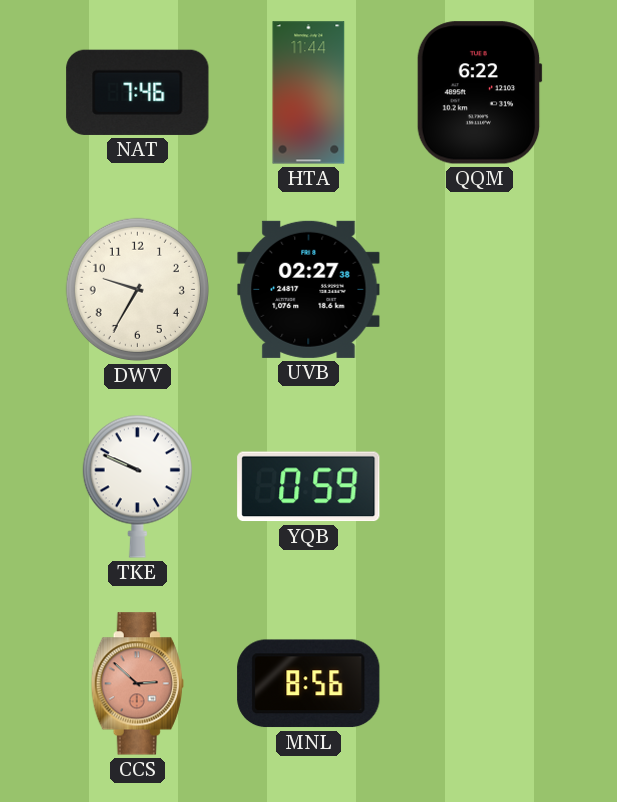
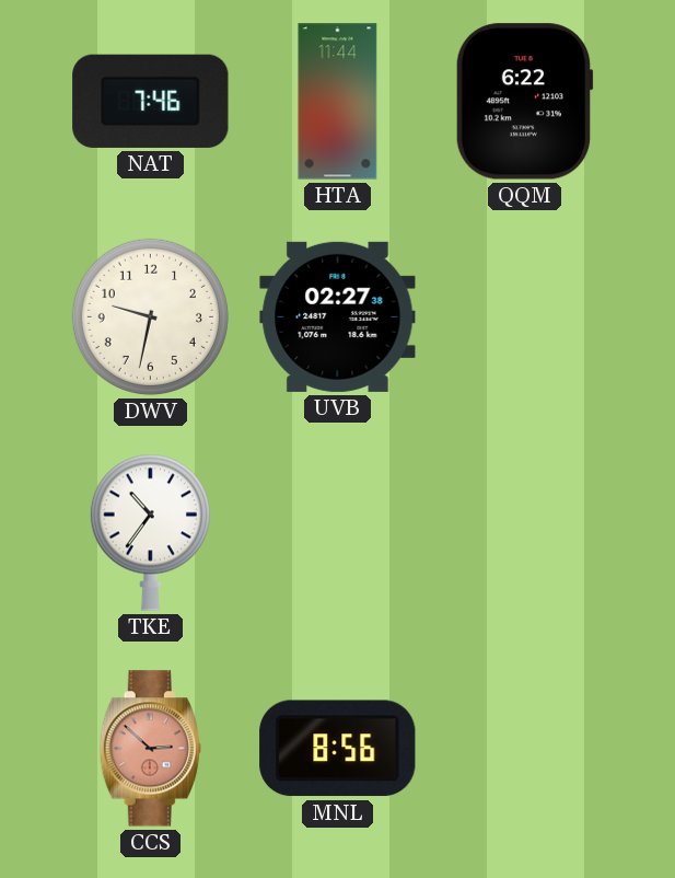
DWV: 9:35 -> 9:32
TKE: 9:49 -> 10:36
YQB: 0:59 -> none
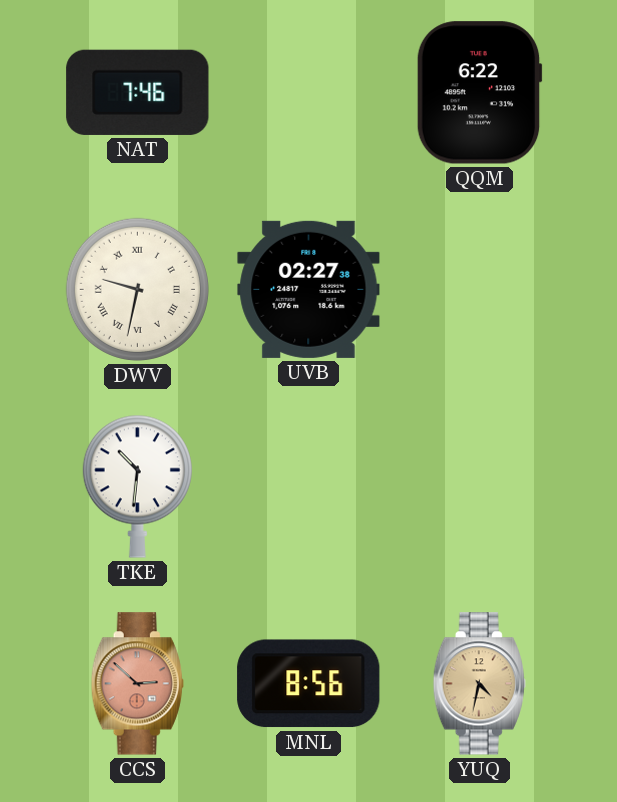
HTA: 11:44 -> none
DWV numerals: Arabic -> Roman
TKE: 10:36 -> 10:31
YUQ: none -> 4:32
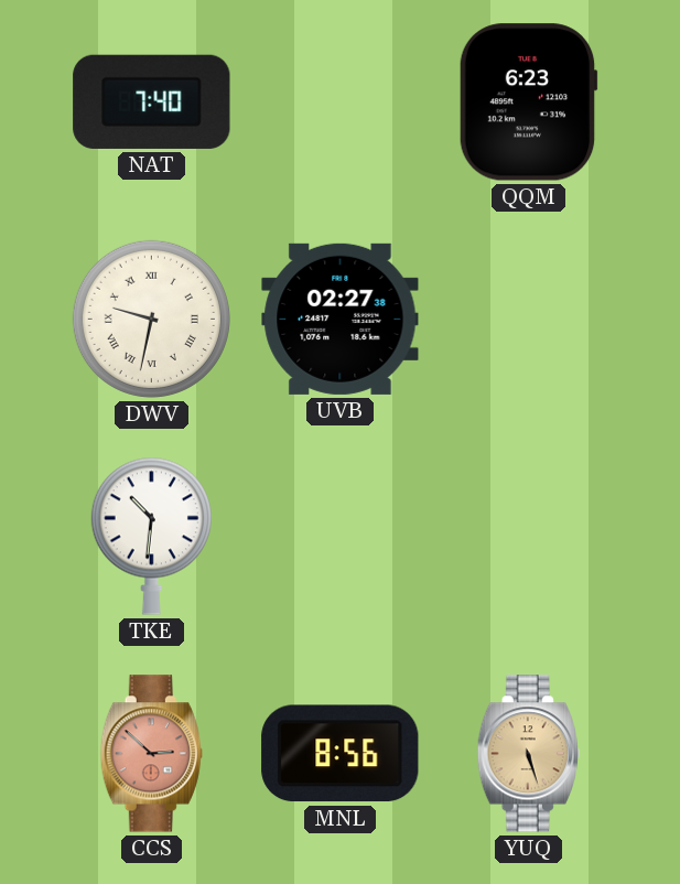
NAT: 7:46 -> 7:40
QQM: 6:22 -> 6:23
YUQ: 4:32 -> 5:27
